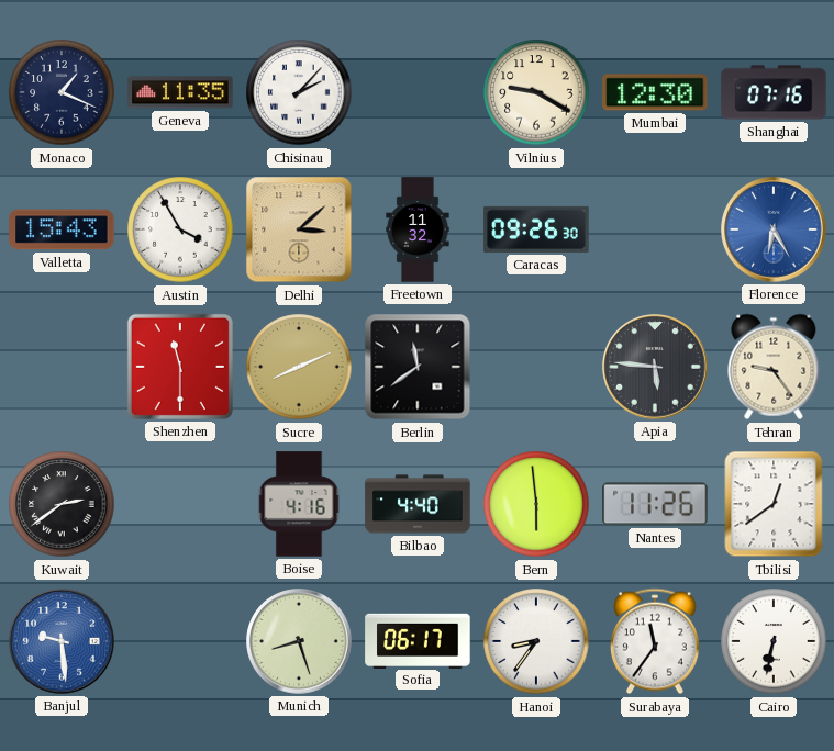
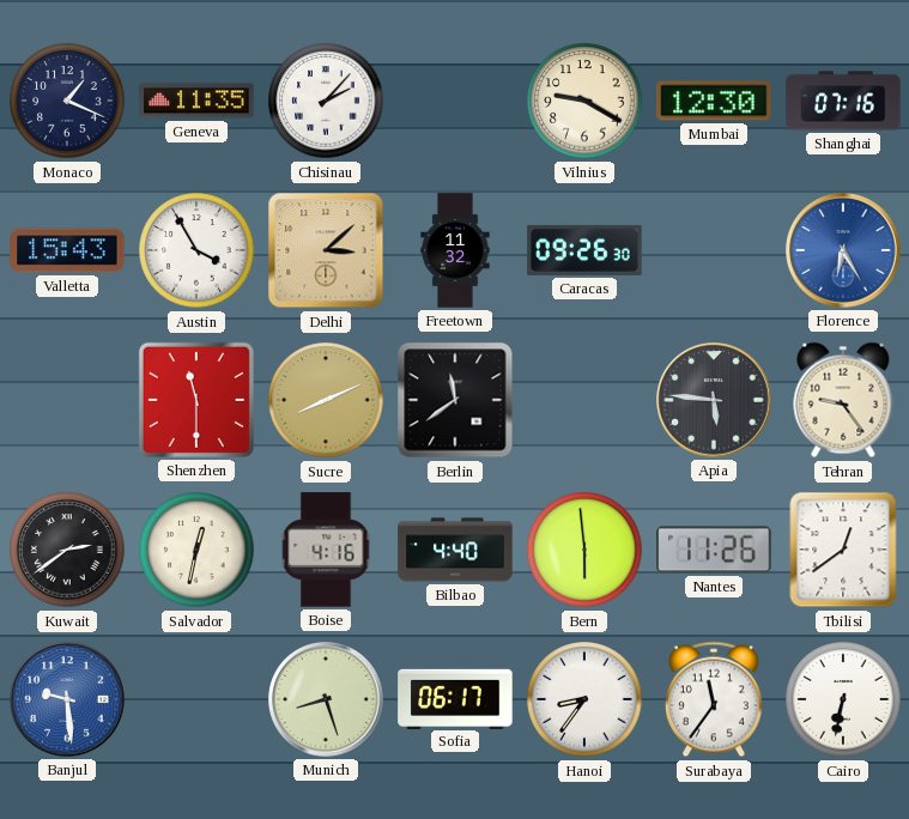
Salvador: none -> 12:32
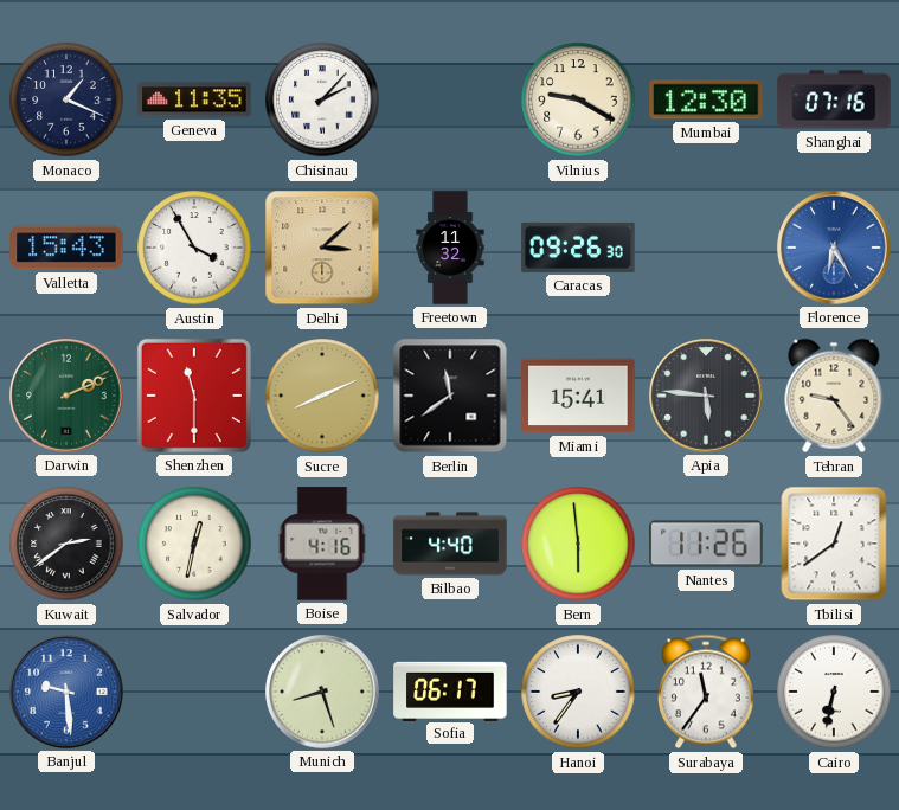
Darwin: none -> 2:11
Miami: none -> 15:41
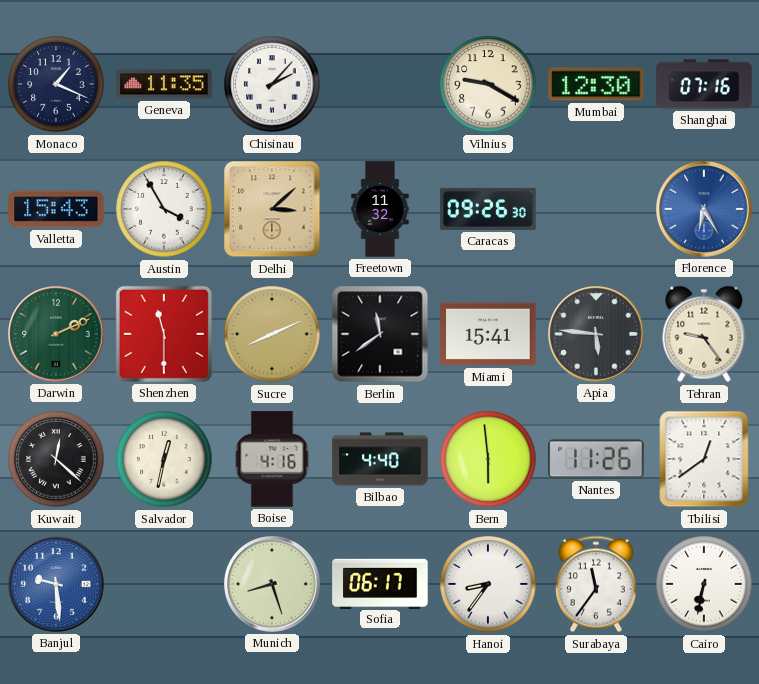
Kuwait: 2:39 -> 12:22
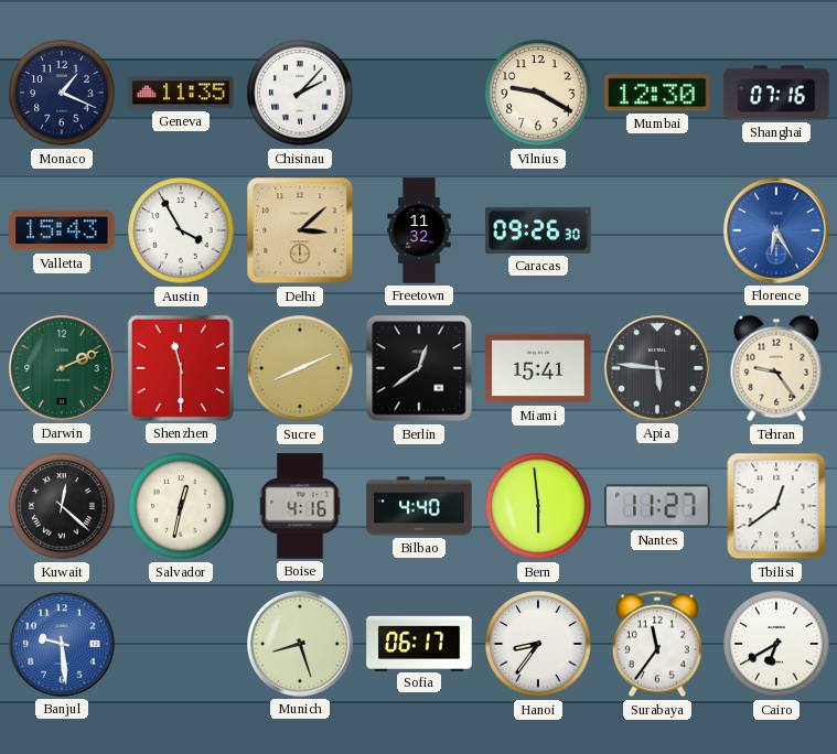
Berlin: 11:39 -> 12:39
Nantes: 11:26 -> 11:27
Cairo: 6:32 -> 6:40
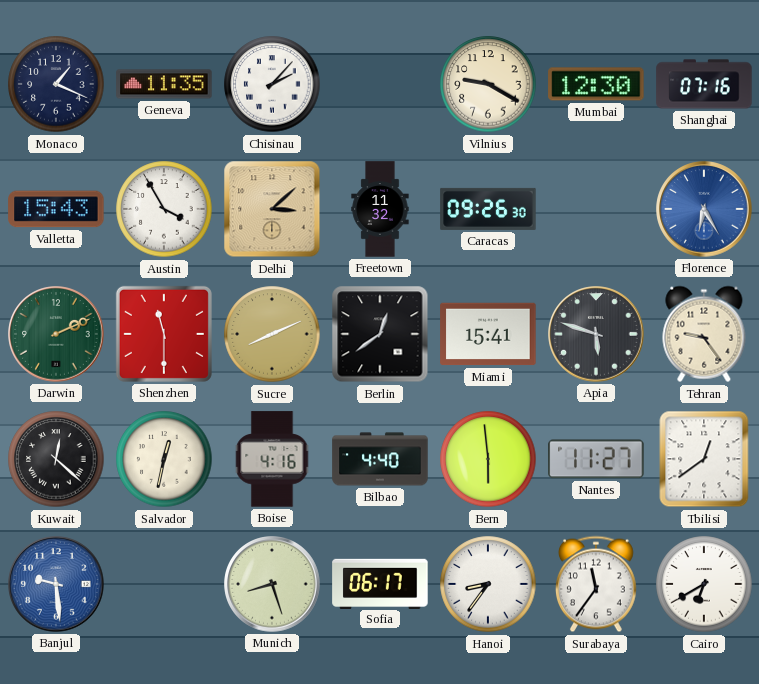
Apia: 5:46 -> 5:48
